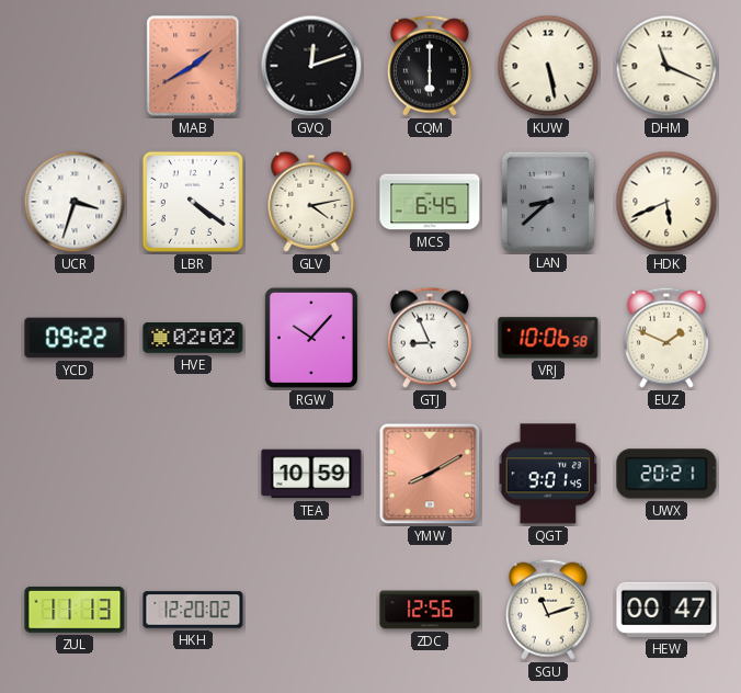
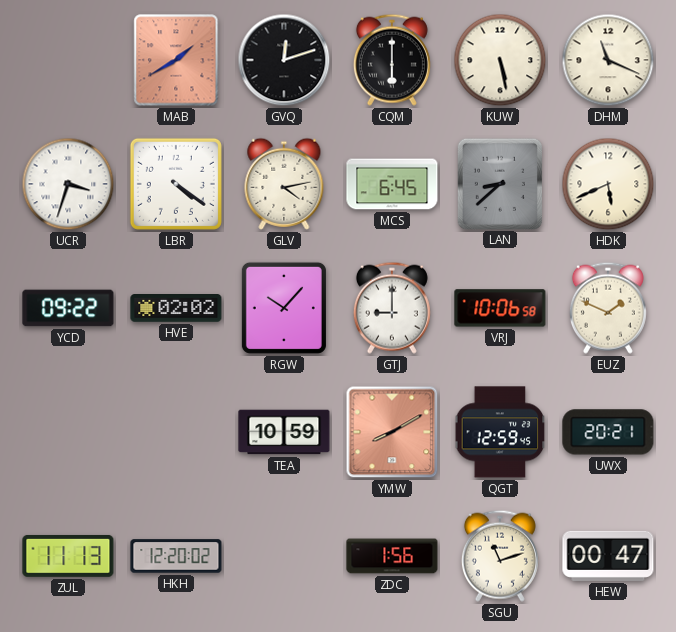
GTJ: 8:56 -> 9:00
QGT: 9:01 -> 12:59
ZDC: 12:56 -> 1:56
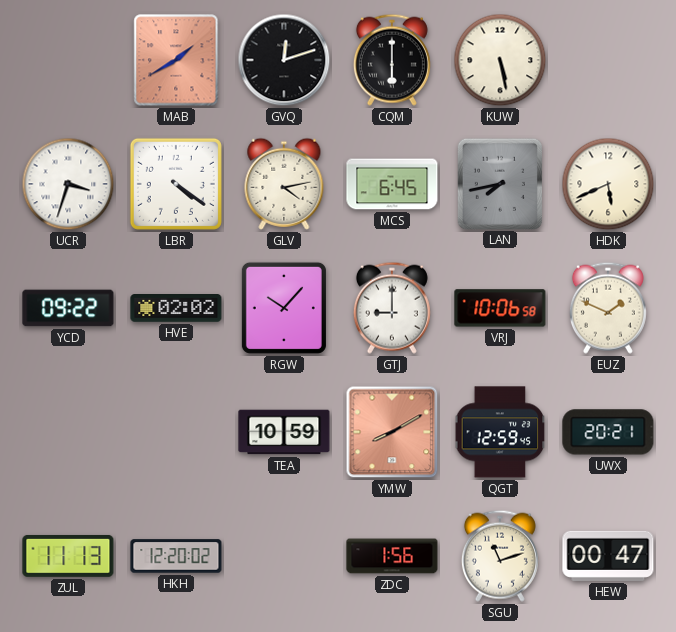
DHM: 11:19 -> none
LAN: 8:38 -> 7:43
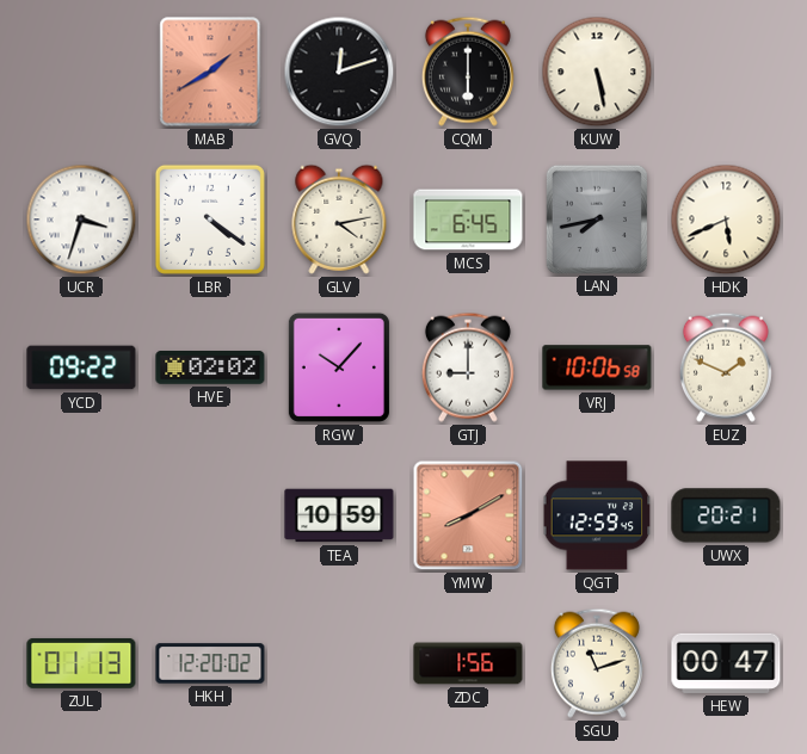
ZUL: 11:13 -> 01:13
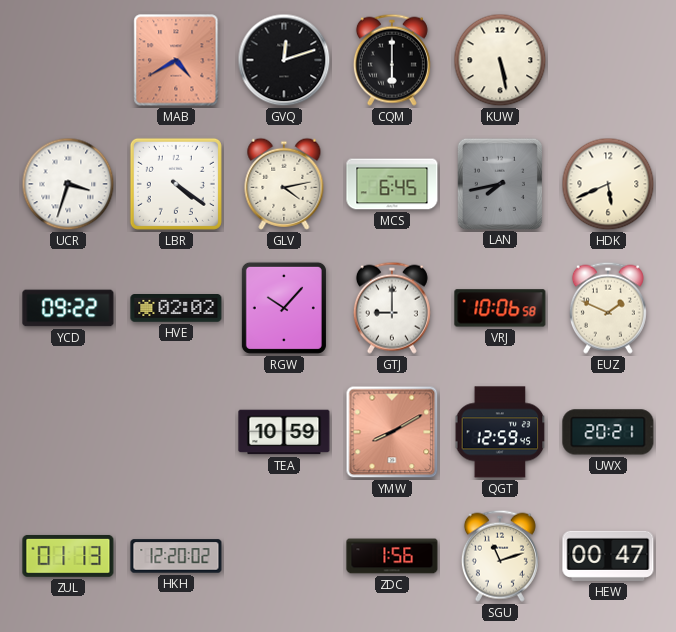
MAB: 1:40 -> 4:40
